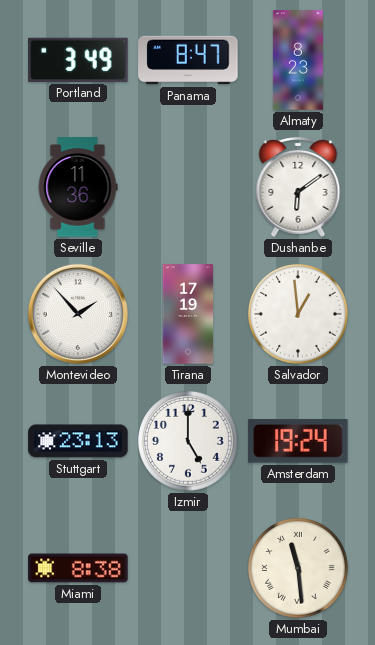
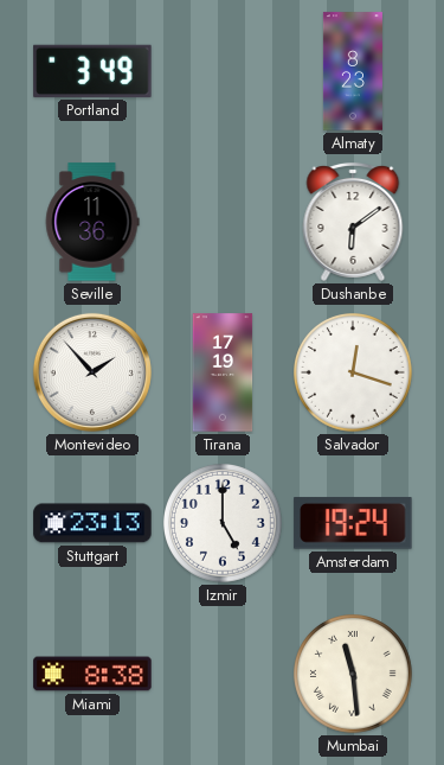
Panama: 8:47 -> none
Salvador: 12:59 -> 12:18
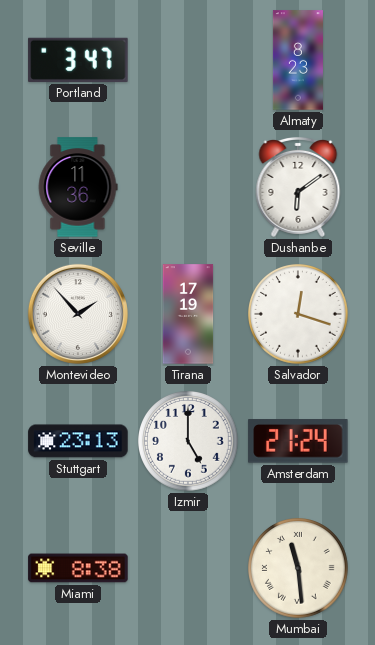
Portland: 3:49 -> 3:47
Amsterdam: 19:24 -> 21:24
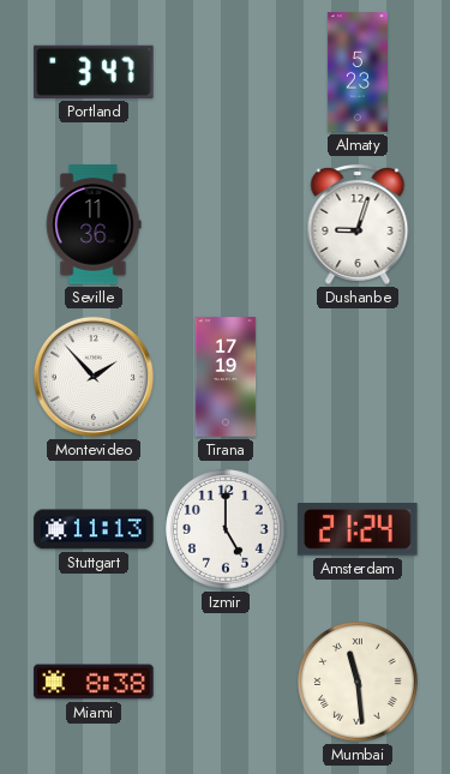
Almaty: 8:23 -> 5:23
Dushanbe: 6:09 -> 9:03
Salvador: 12:18 -> none
Stuttgart: 23:13 -> 11:13
